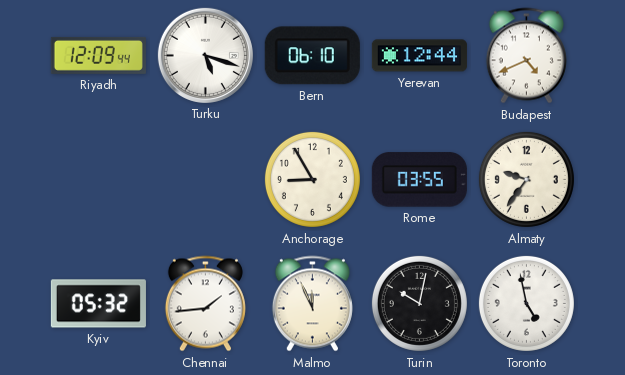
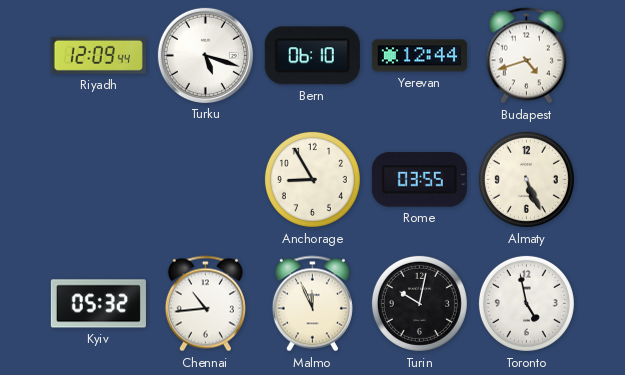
Budapest: 4:41 -> 4:42
Almaty: 9:36 -> 5:26
Chennai: 1:44 -> 10:44
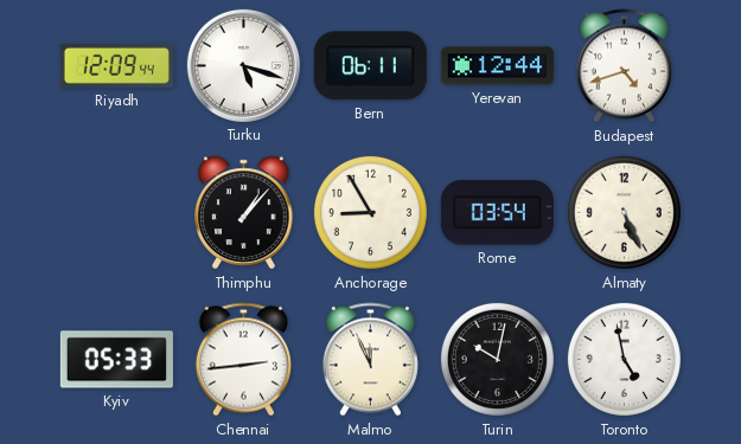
Bern: 06:10 -> 06:11
Thimphu: none -> 1:07
Rome: 03:55 -> 03:54
Kyiv: 05:32 -> 05:33
Chennai: 10:44 -> 2:44
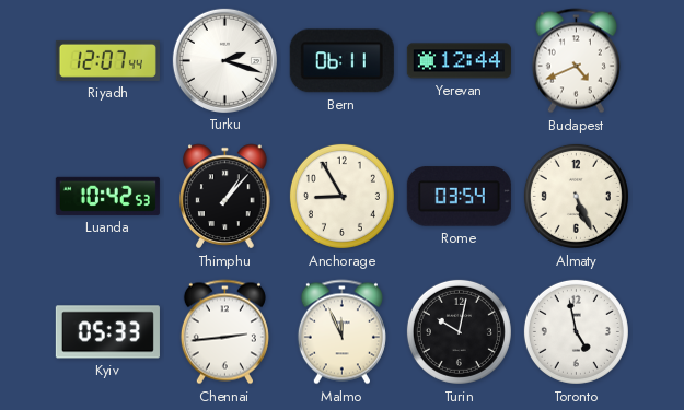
Riyadh: 12:09 -> 12:07
Turku: 5:18 -> 2:18
Budapest: 4:42 -> 4:41
Luanda: none -> 10:42
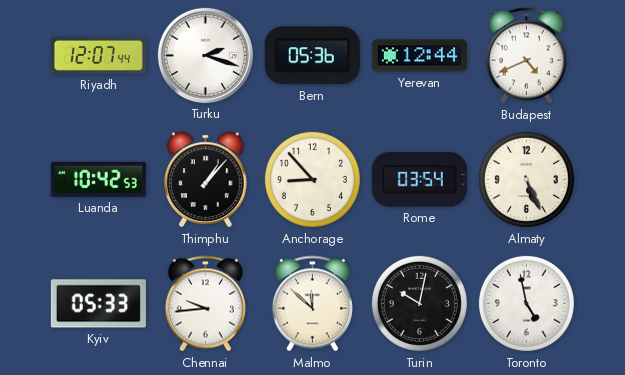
Bern: 06:11 -> 05:36
Anchorage: 8:55 -> 8:53
Chennai: 2:44 -> 9:44
Malmo: 11:56 -> 11:52
